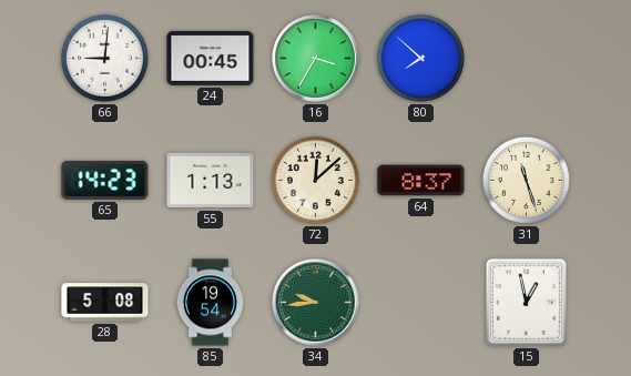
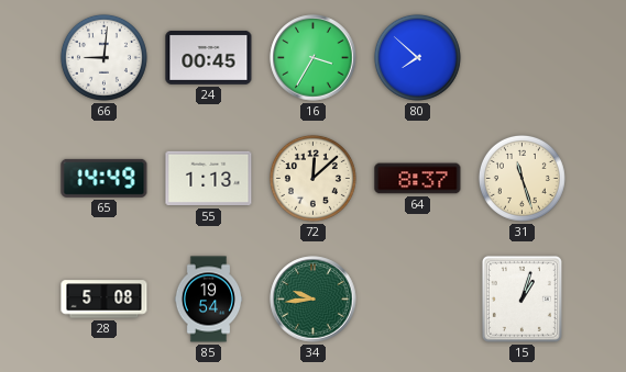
65: 14:23 -> 14:49
15: 12:58 -> 1:03
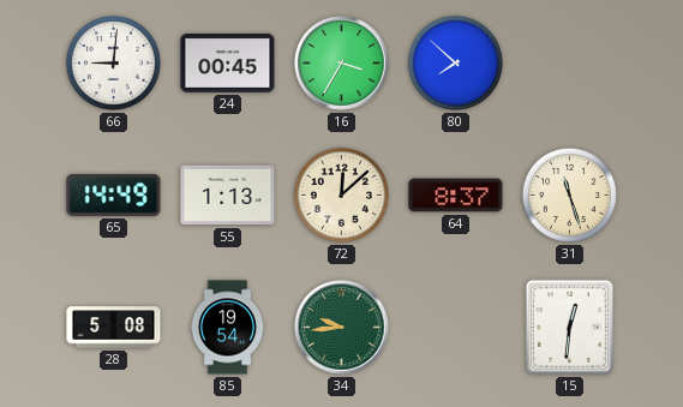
15: 1:03 -> 12:31
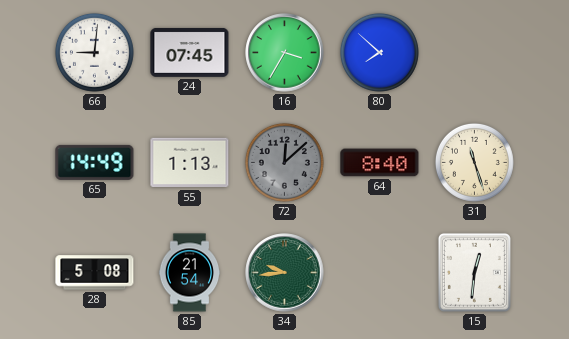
24: 00:45 -> 07:45
72 dial: cream -> grey
64: 8:37 -> 8:40
85: 19:54 -> 21:54
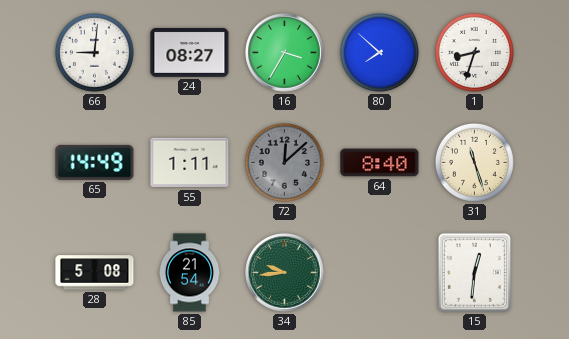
24: 07:45 -> 08:27
1: none -> 8:33
55: 1:13 -> 1:11
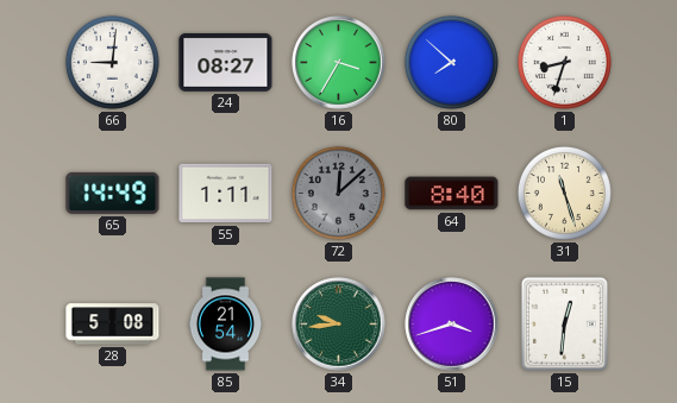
51: none -> 3:42
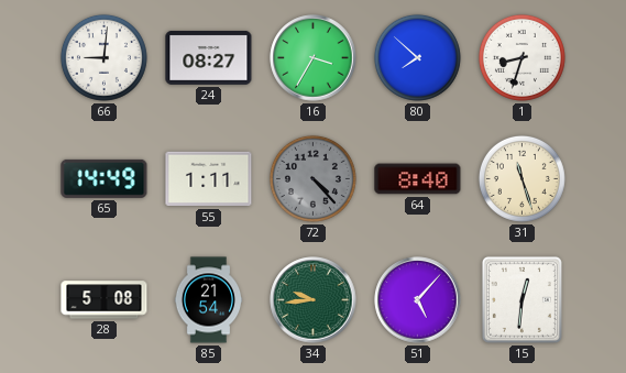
72: 12:08 -> 4:23
51: 3:42 -> 5:07
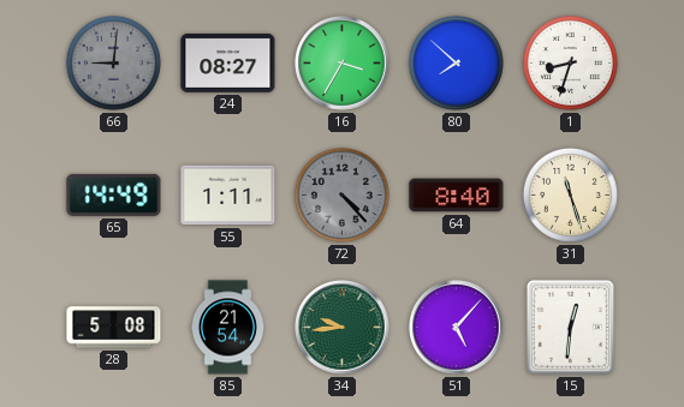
66 dial: white -> grey
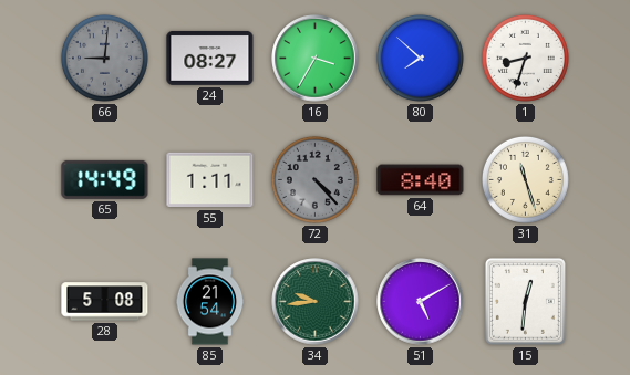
51: 5:07 -> 5:10
